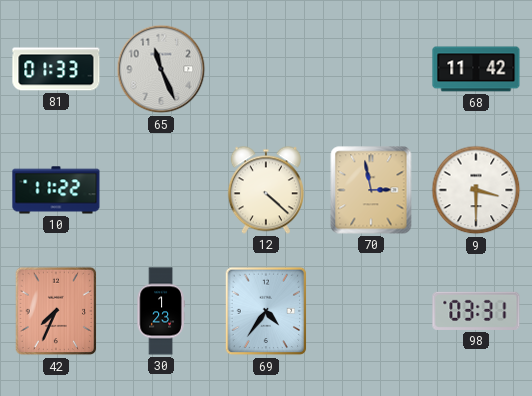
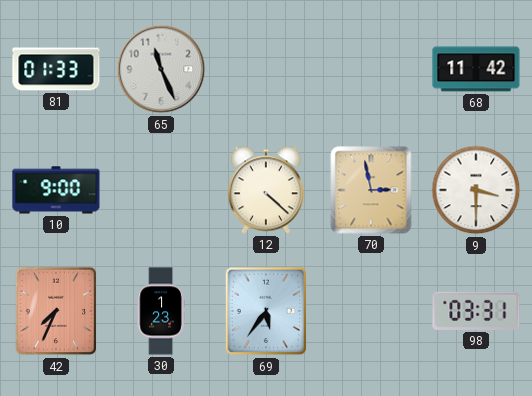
10: 11:22 -> 9:00
69: 4:36 -> 5:36
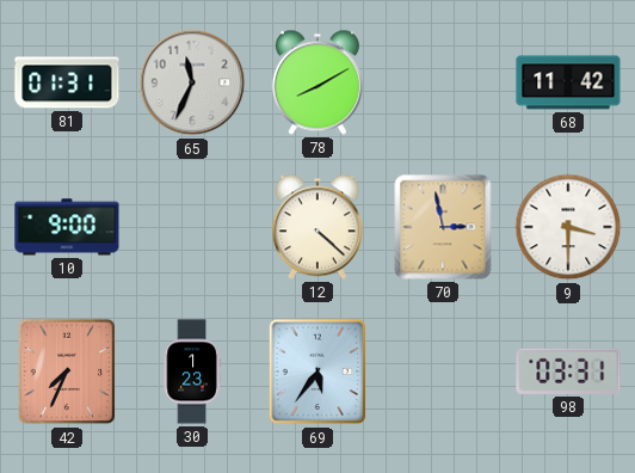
81: 01:33 -> 01:31
65: 11:26 -> 11:34
78: none -> 8:10
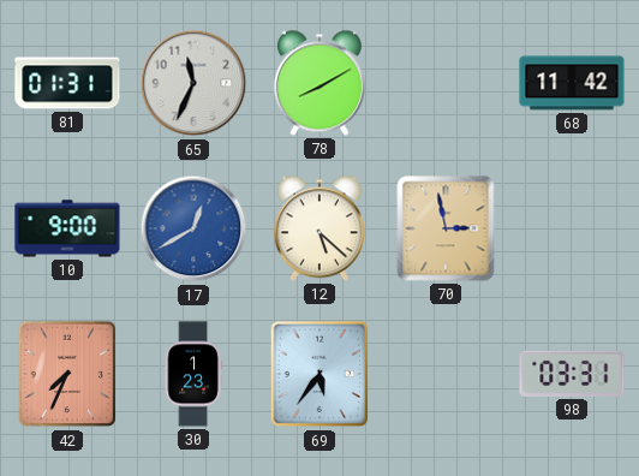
17: none -> 12:40
12: 4:22 -> 5:22
9: 3:30 -> none
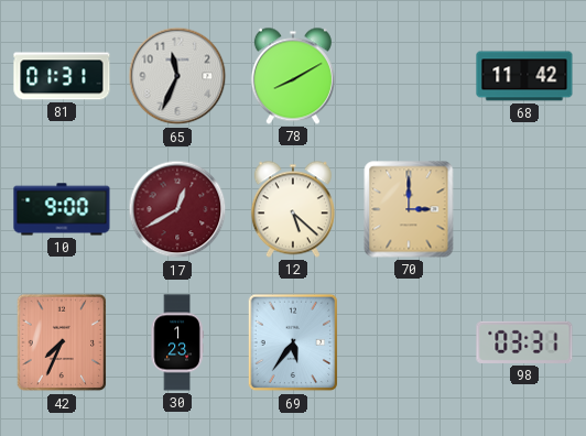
17 dial: blue -> burgundy
70: 2:58 -> 3:00
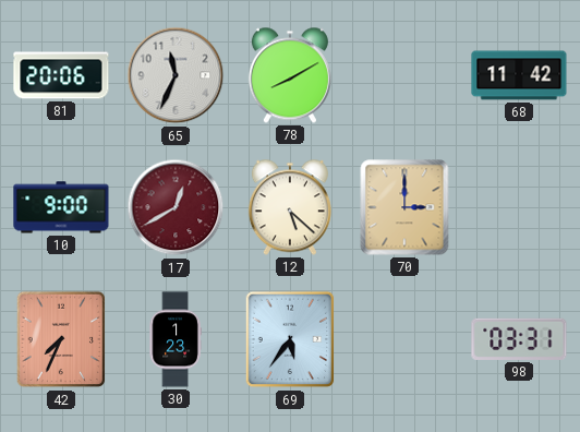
81: 01:31 -> 20:06
